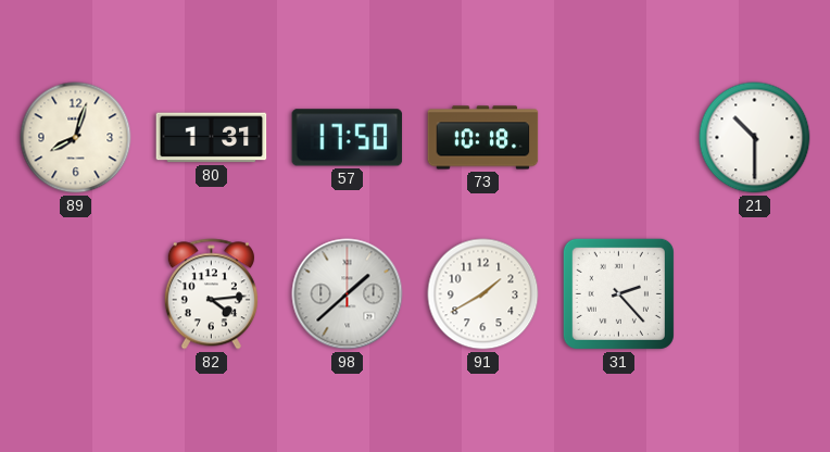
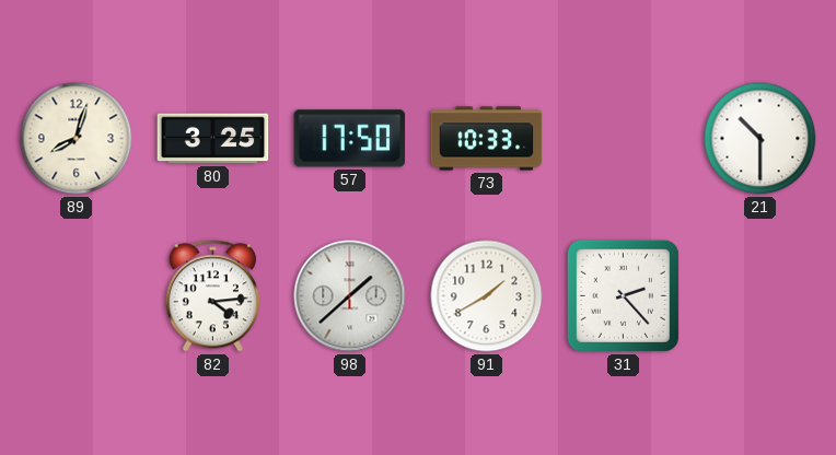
80: 1:31 -> 3:25
73: 10:18 -> 10:33
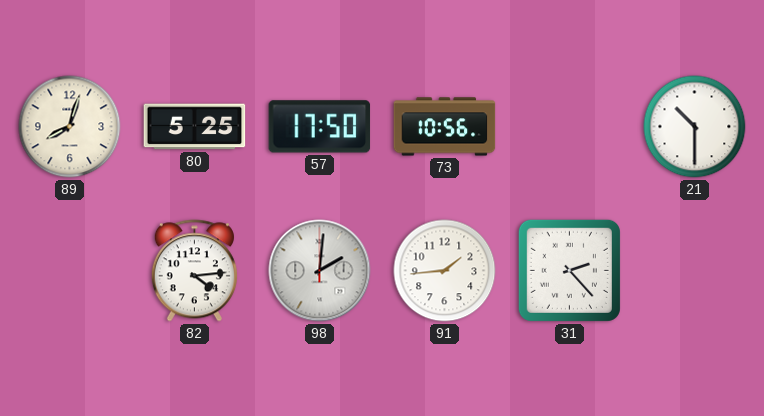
80: 3:25 -> 5:25
73: 10:33 -> 10:56
98: 1:38 -> 2:01
91: 1:40 -> 1:44
